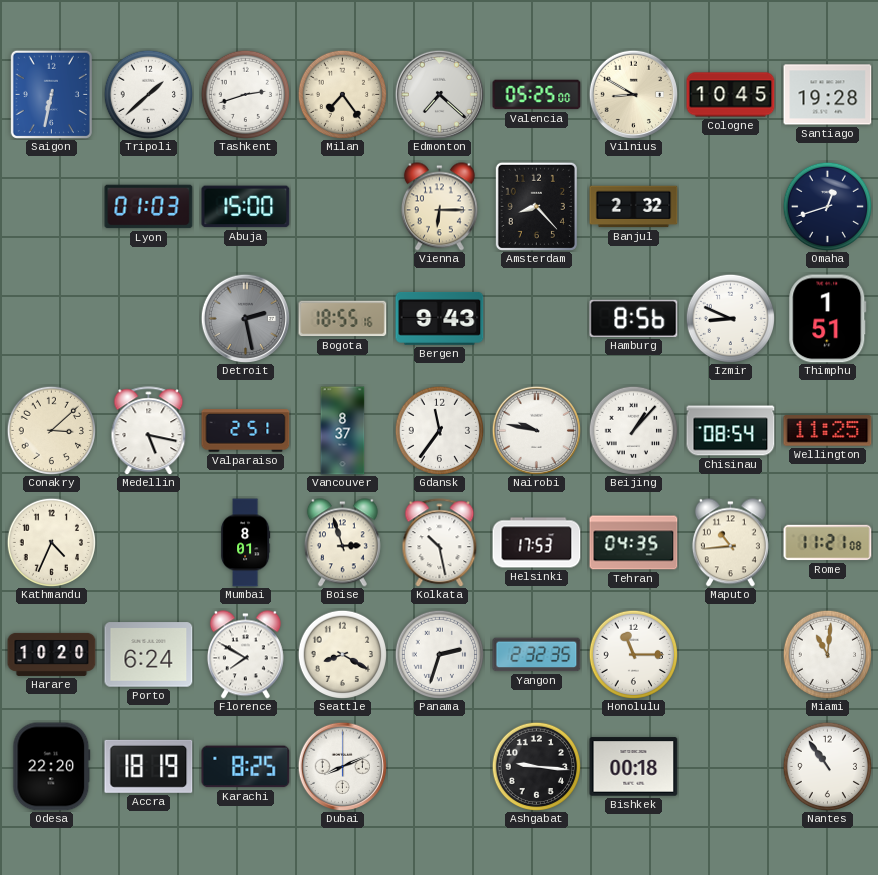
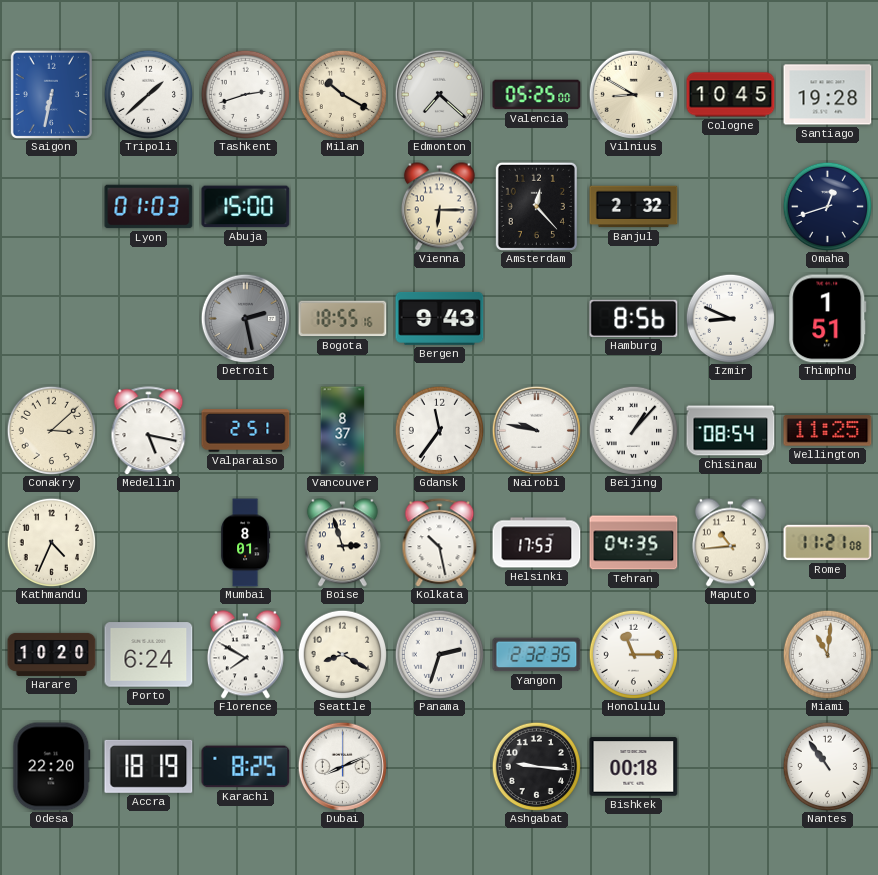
Milan: 7:24 -> 10:20
Amsterdam: 8:23 -> 12:23
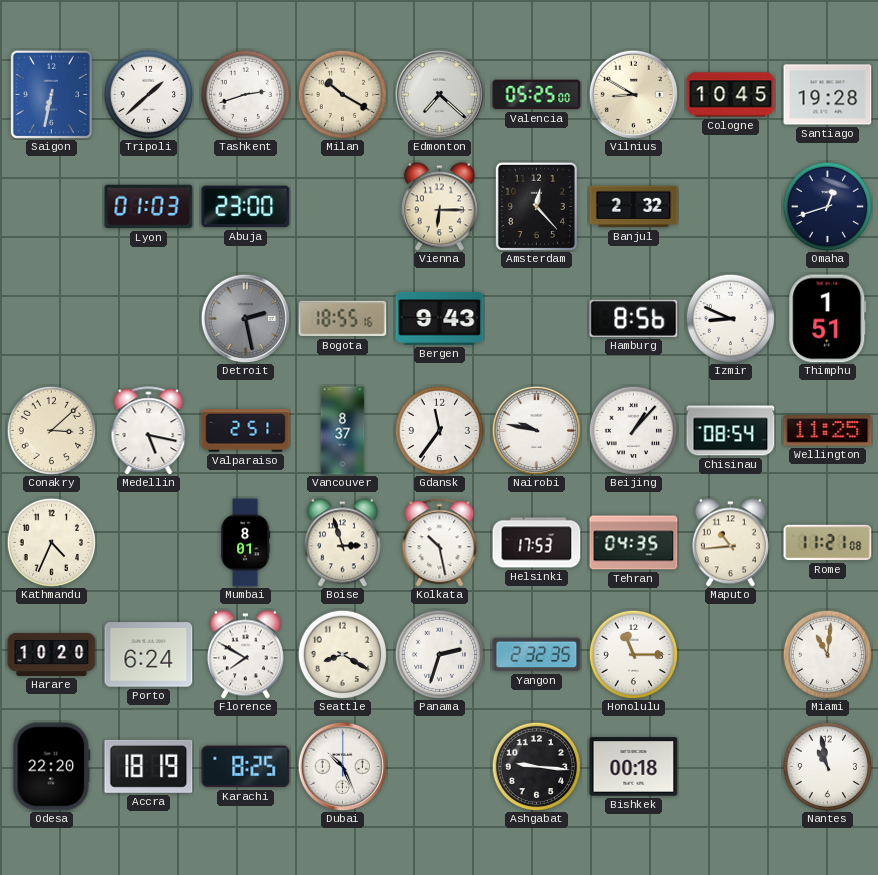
Abuja: 15:00 -> 23:00
Dubai: 8:11 -> 10:26
Nantes: 10:54 -> 10:58
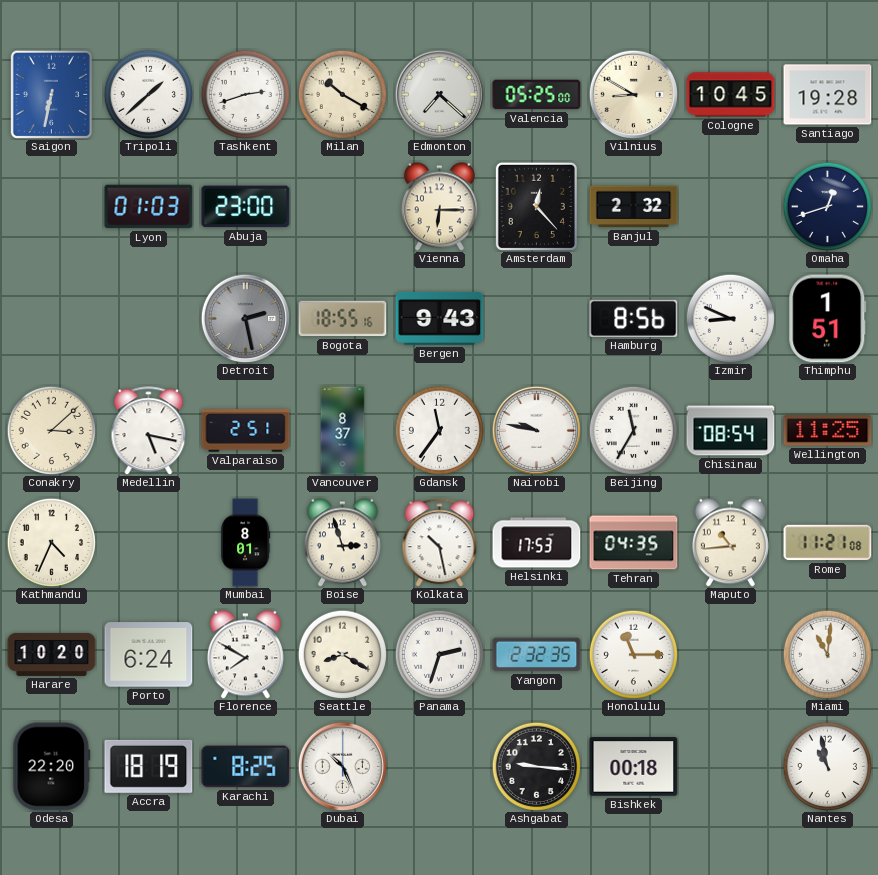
Beijing: 1:07 -> 11:35
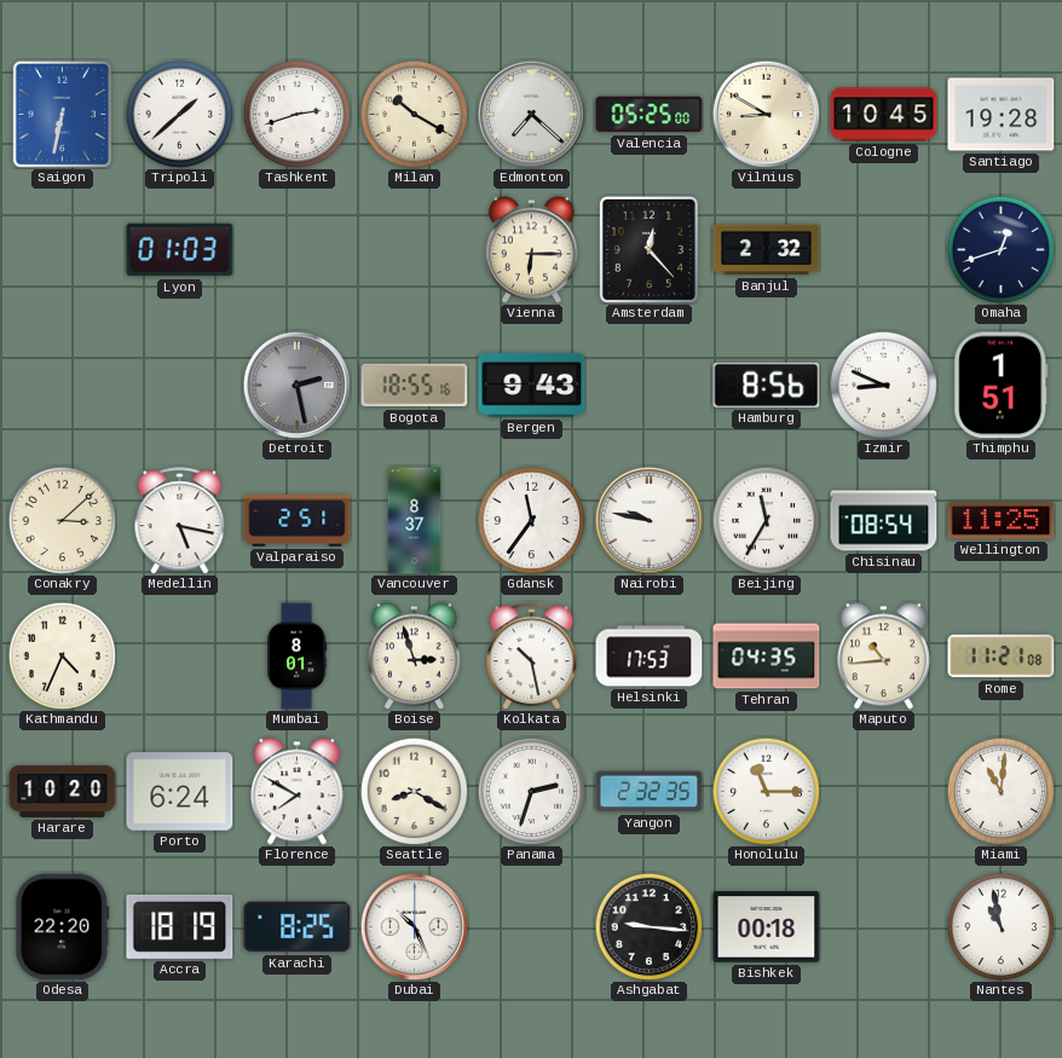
Abuja: 23:00 -> none
